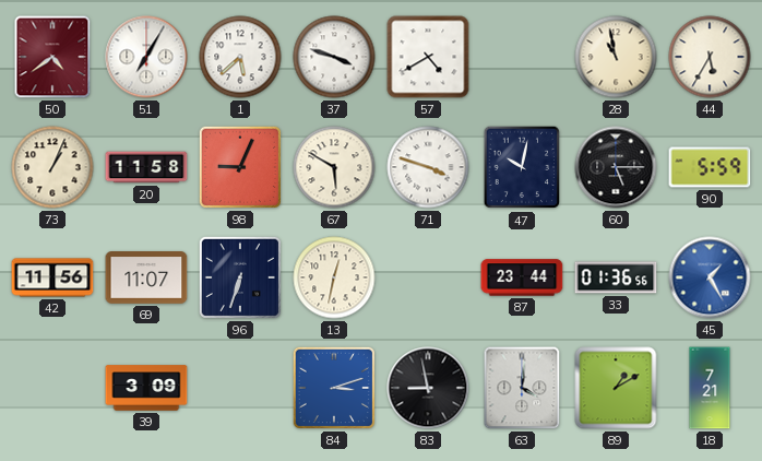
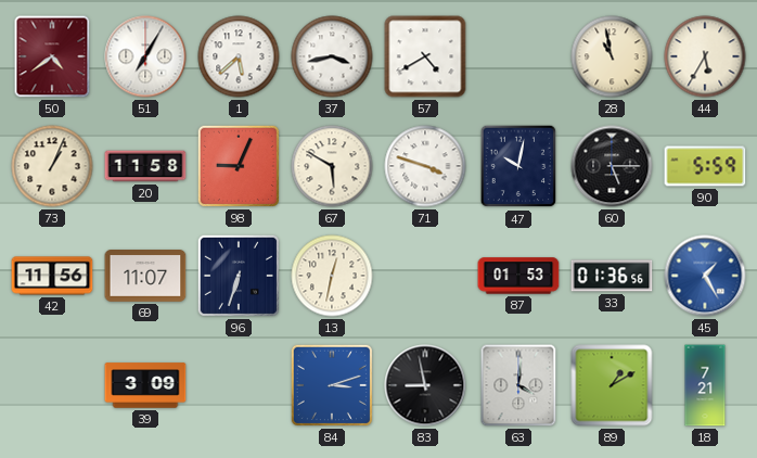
37: 3:48 -> 3:43
87: 23:44 -> 01:53
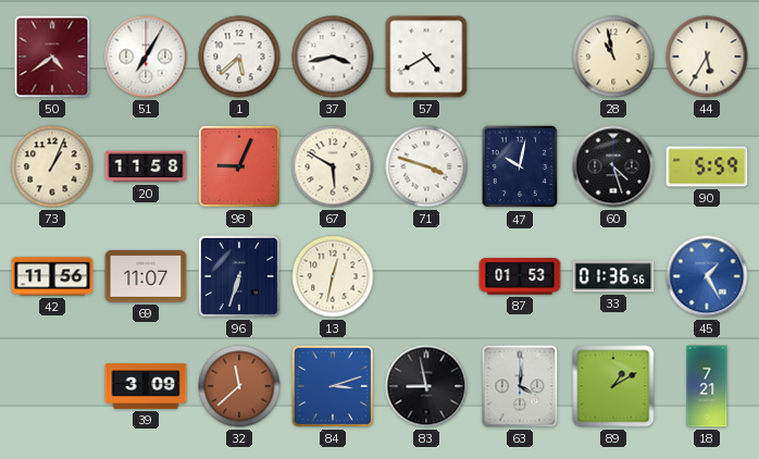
60: 5:15 -> 4:27
32: none -> 11:38
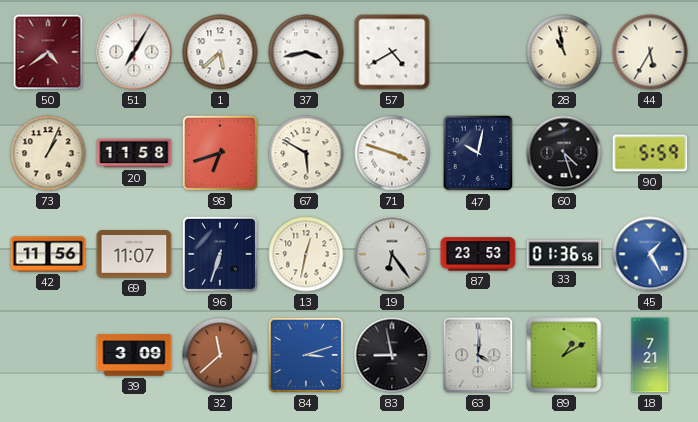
98: 9:04 -> 6:42
19: none -> 6:24
87: 01:53 -> 23:53
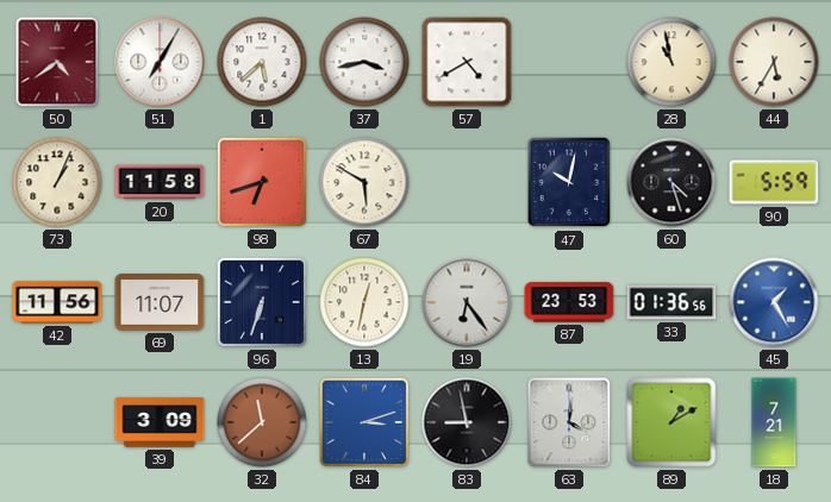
71: 3:48 -> none
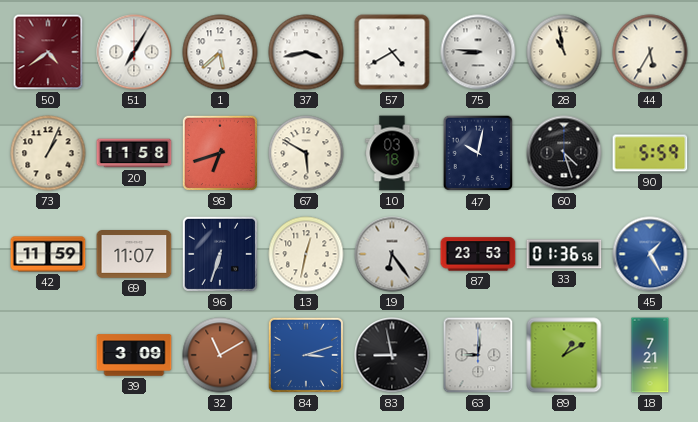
75: none -> 8:46
10: none -> 03:18
42: 11:56 -> 11:59
32: 11:38 -> 11:10
63: 4:01 -> 9:01
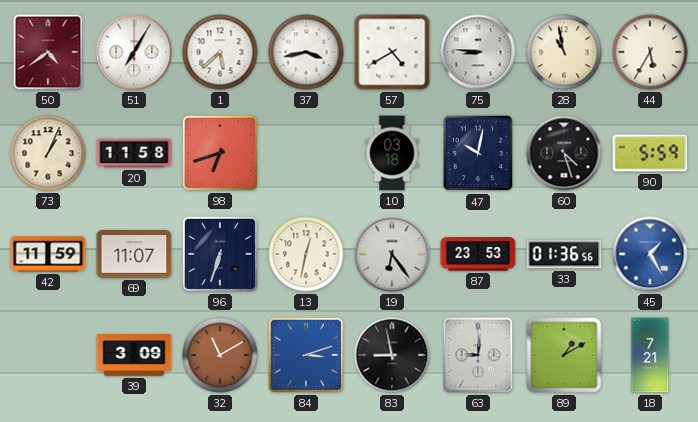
67: 5:50 -> none
